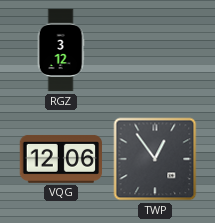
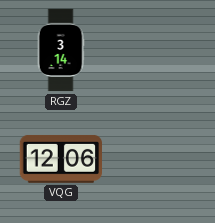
RGZ: 3:12 -> 3:14
TWP: 12:54 -> none
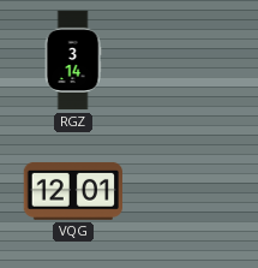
VQG: 12:06 -> 12:01
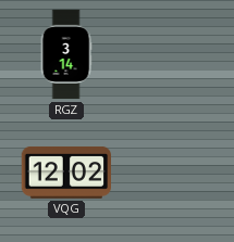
VQG: 12:01 -> 12:02
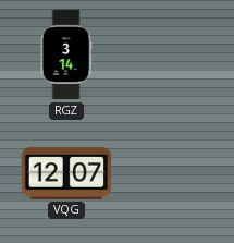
VQG: 12:02 -> 12:07
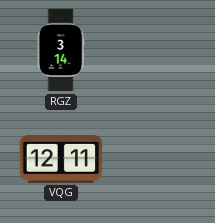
VQG: 12:07 -> 12:11
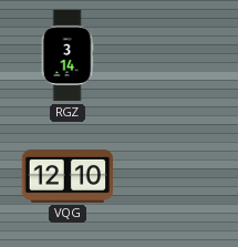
VQG: 12:11 -> 12:10
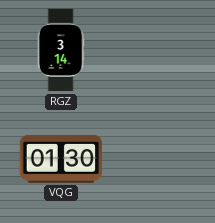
VQG: 12:10 -> 01:30
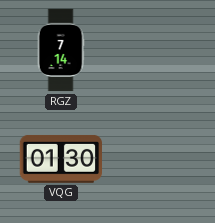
RGZ: 3:14 -> 7:14
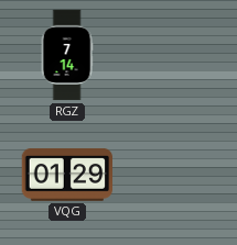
VQG: 01:30 -> 01:29
